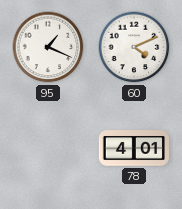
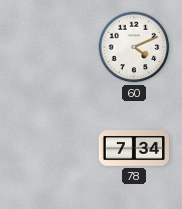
95: 1:19 -> none
78: 4:01 -> 7:34
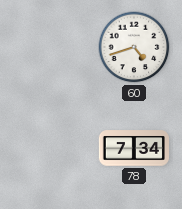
60: 4:11 -> 4:42
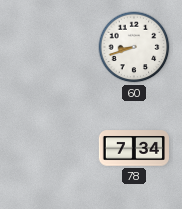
60: 4:42 -> 8:42
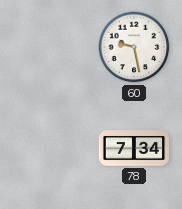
60: 8:42 -> 9:28
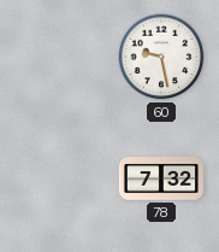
78: 7:34 -> 7:32
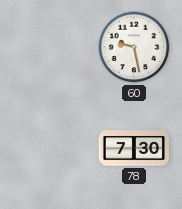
78: 7:32 -> 7:30
